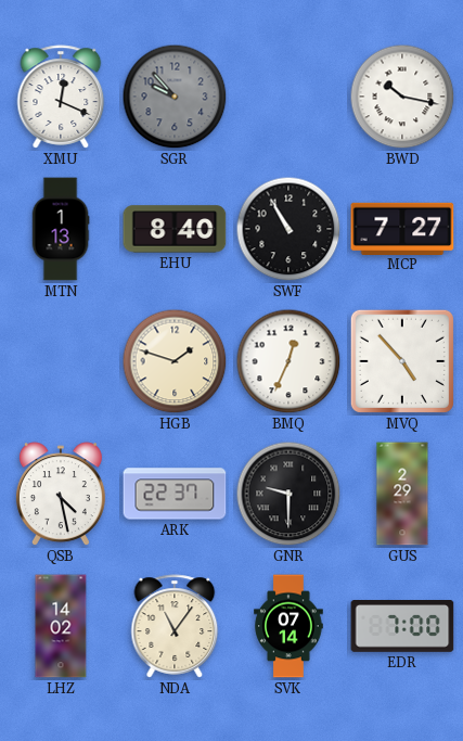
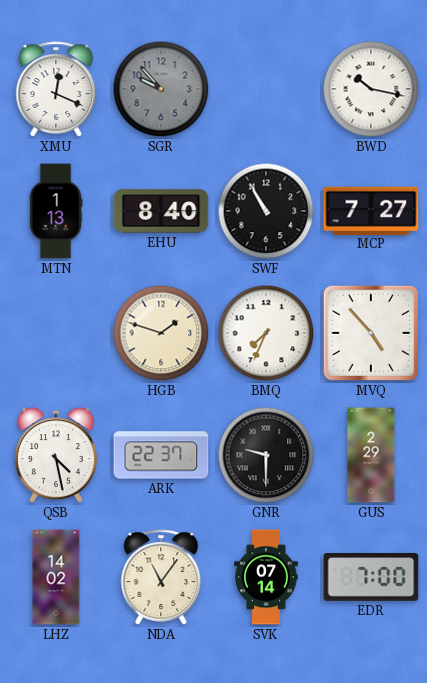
BMQ: 12:34 -> 7:34
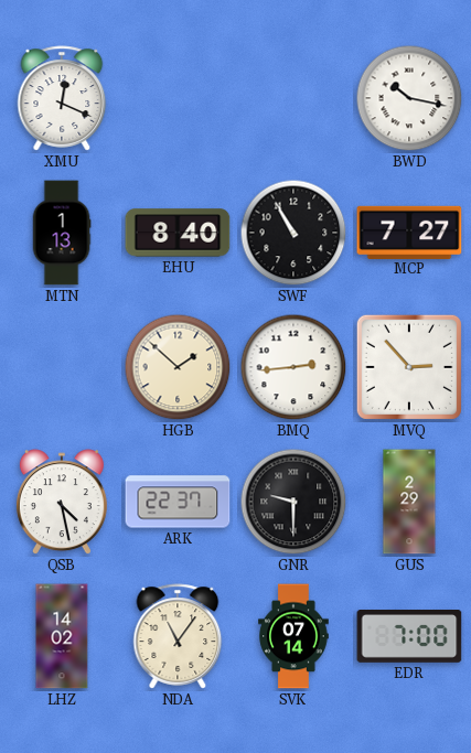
SGR: 9:53 -> none
HGB: 1:48 -> 1:52
BMQ: 7:34 -> 2:44
MVQ: 4:53 -> 2:53
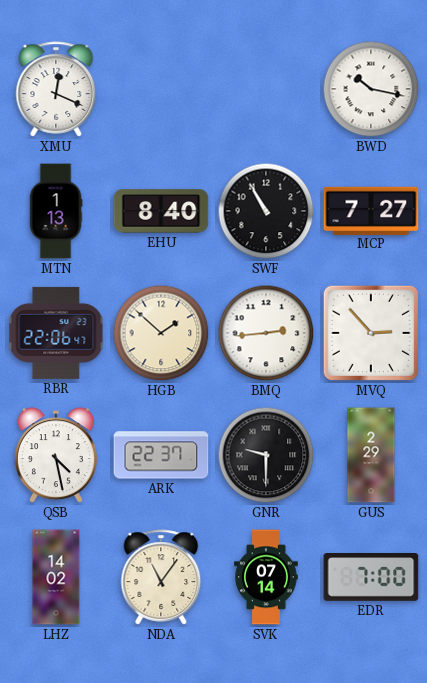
RBR: none -> 22:06
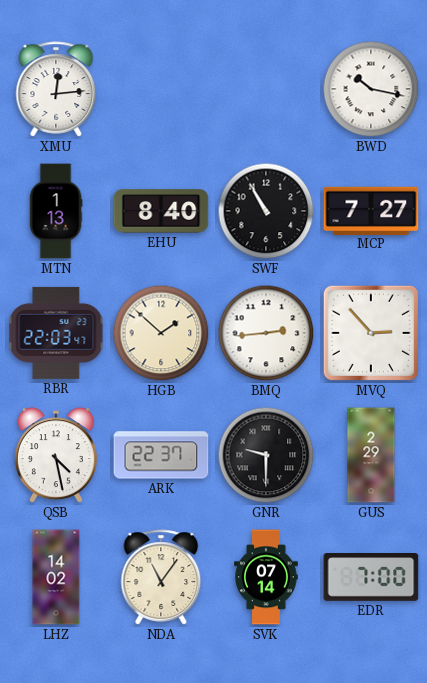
XMU: 12:19 -> 12:14
RBR: 22:06 -> 22:03
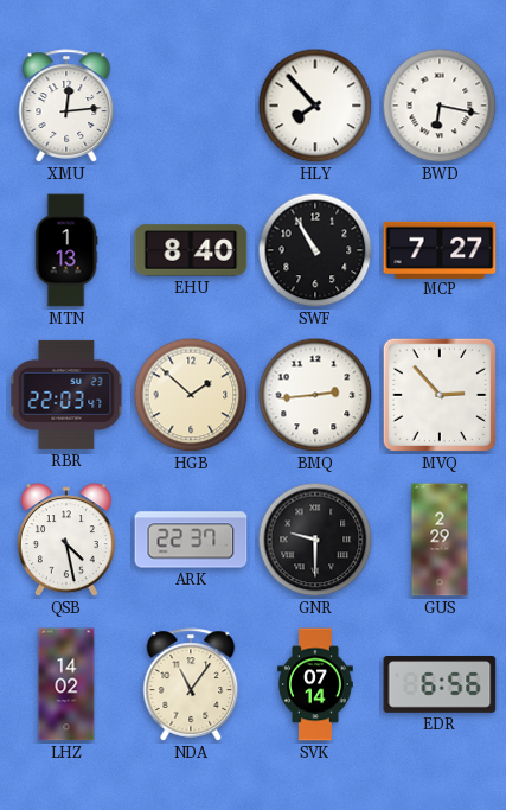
HLY: none -> 7:53
BWD: 10:17 -> 6:17
EDR: 7:00 -> 6:56
